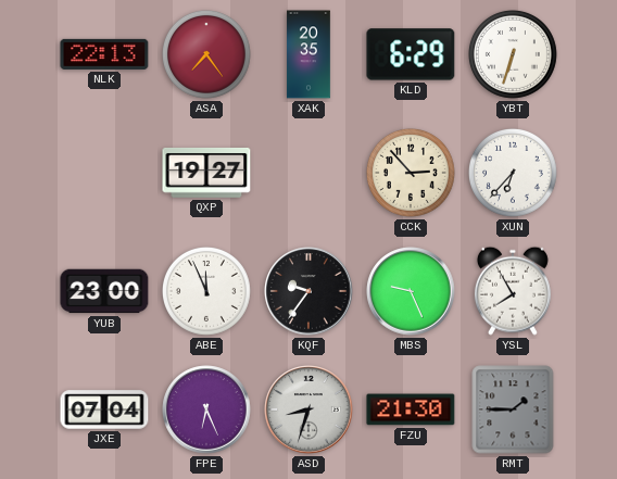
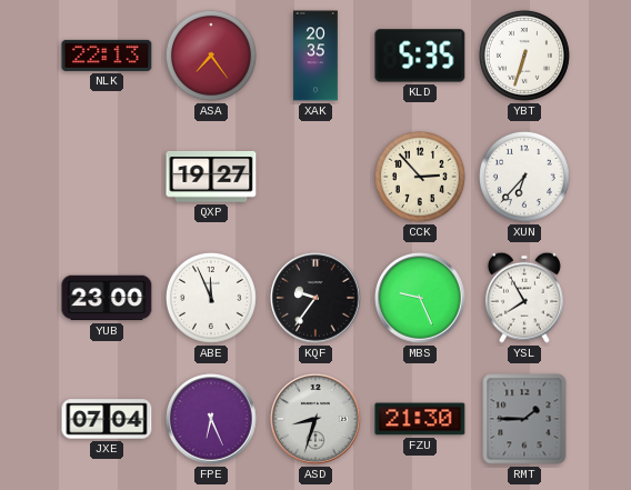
KLD: 6:29 -> 5:35
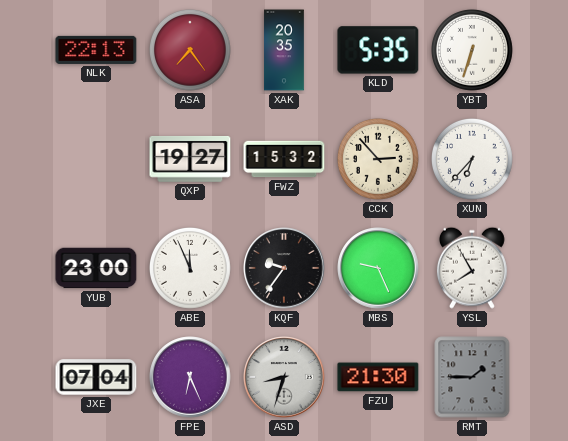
FWZ: none -> 15:32
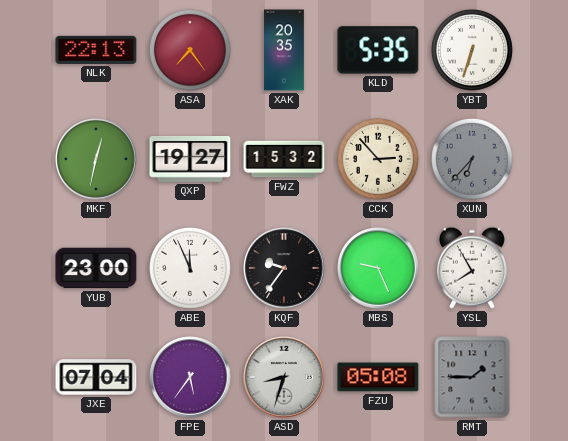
MKF: none -> 12:32
XUN dial: white -> grey
FPE: 6:26 -> 5:36
FZU: 21:30 -> 05:08
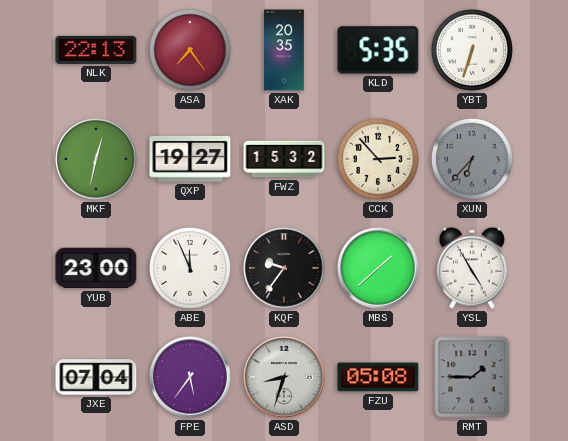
MBS: 9:26 -> 1:38
YSL: 7:55 -> 4:55
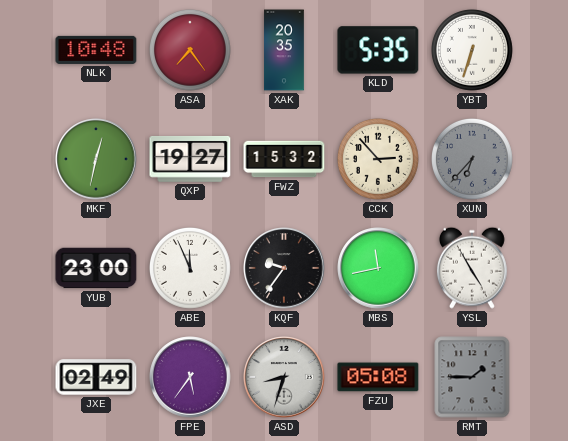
NLK: 22:13 -> 10:48
MBS: 1:38 -> 11:43
JXE: 07:04 -> 02:49
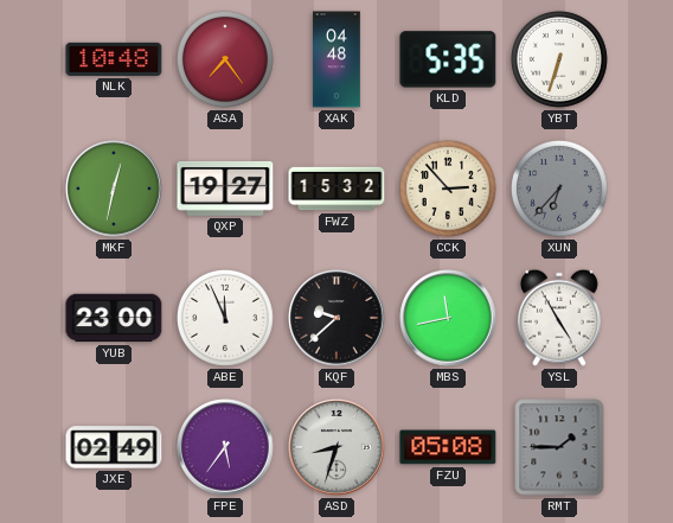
XAK: 20:35 -> 04:48
KQF: 9:36 -> 9:38
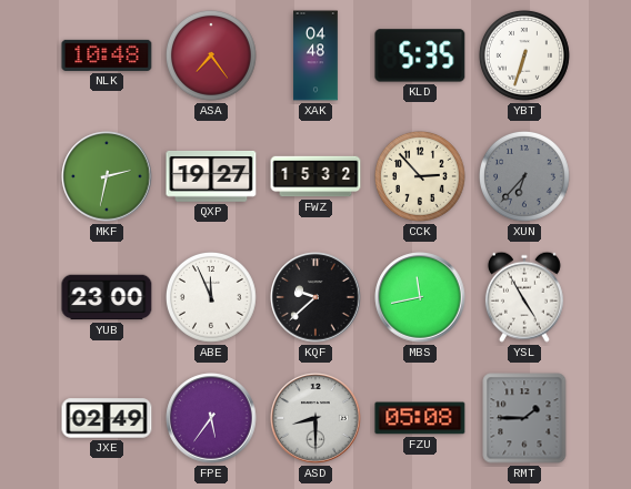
MKF: 12:32 -> 2:32
ASD: 8:33 -> 8:30
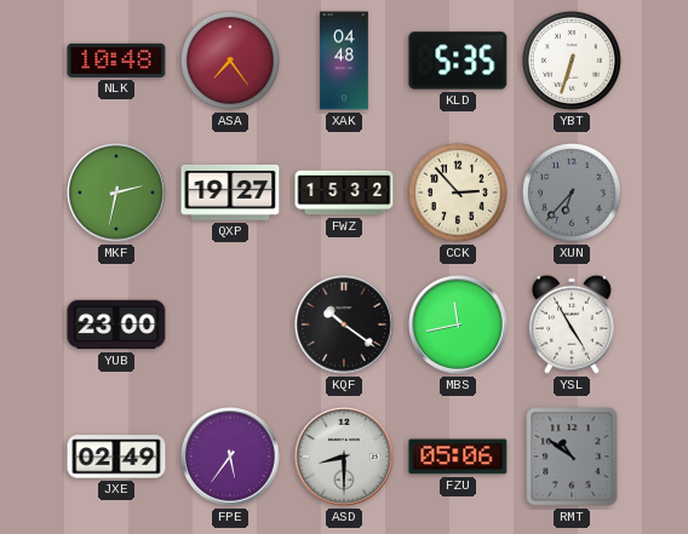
ABE: 11:56 -> none
KQF: 9:38 -> 10:21
FZU: 05:08 -> 05:06
RMT: 1:45 -> 10:51
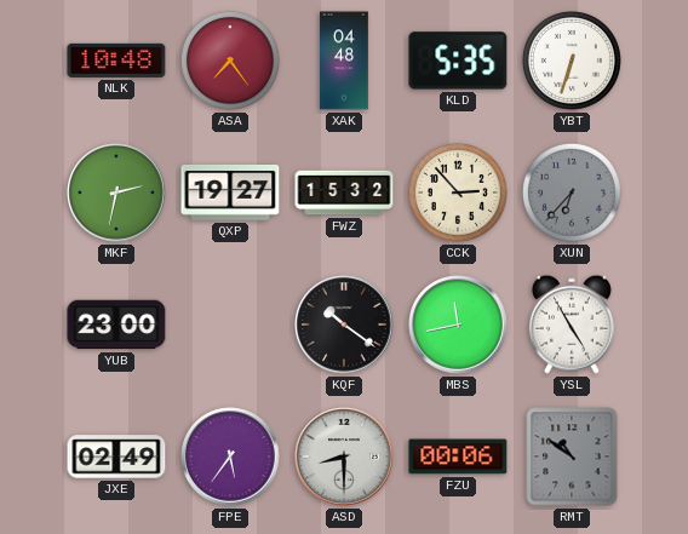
FZU: 05:06 -> 00:06
